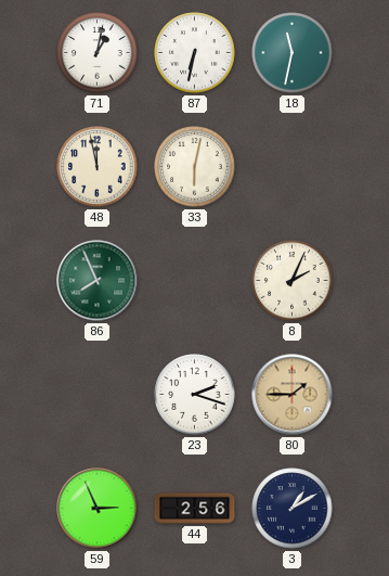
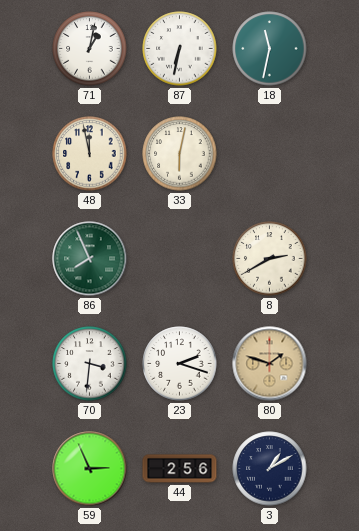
8: 2:04 -> 2:40
70: none -> 3:31
80: 1:45 -> 1:48
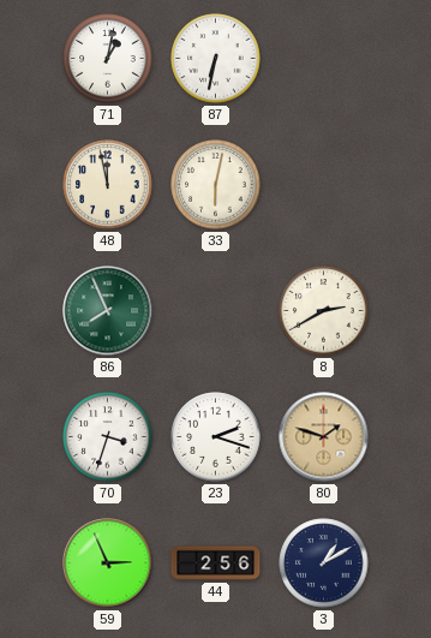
18: 11:32 -> none
70: 3:31 -> 3:33
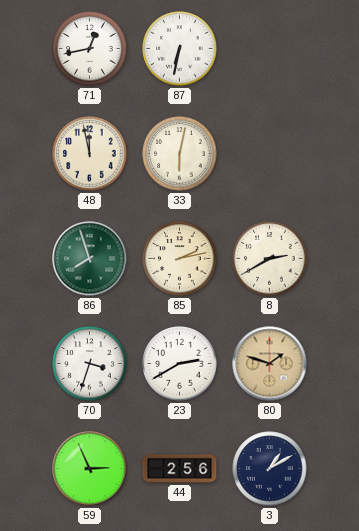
71: 1:02 -> 12:43
86: 7:56 -> 7:57
85: none -> 2:13
23: 2:18 -> 2:40
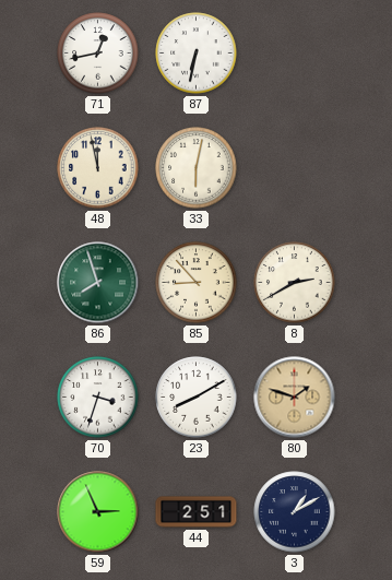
85: 2:13 -> 8:53
23: 2:40 -> 8:10
44: 2:56 -> 2:51
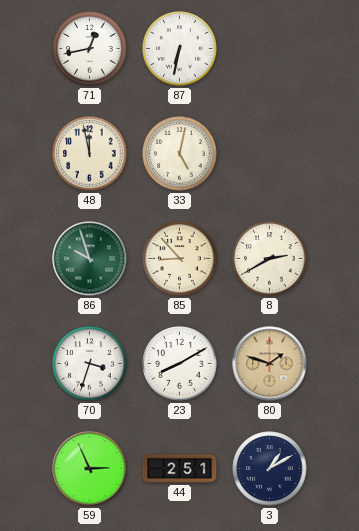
33: 6:02 -> 5:02
86: 7:57 -> 9:57
